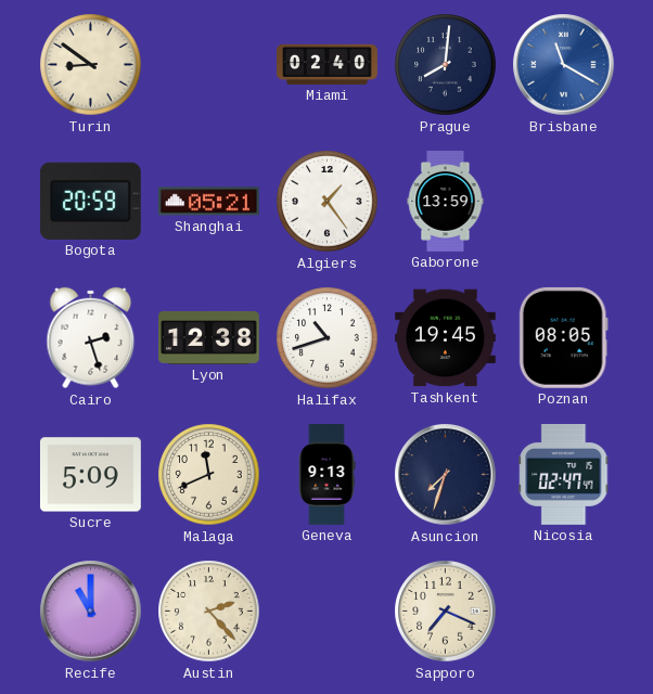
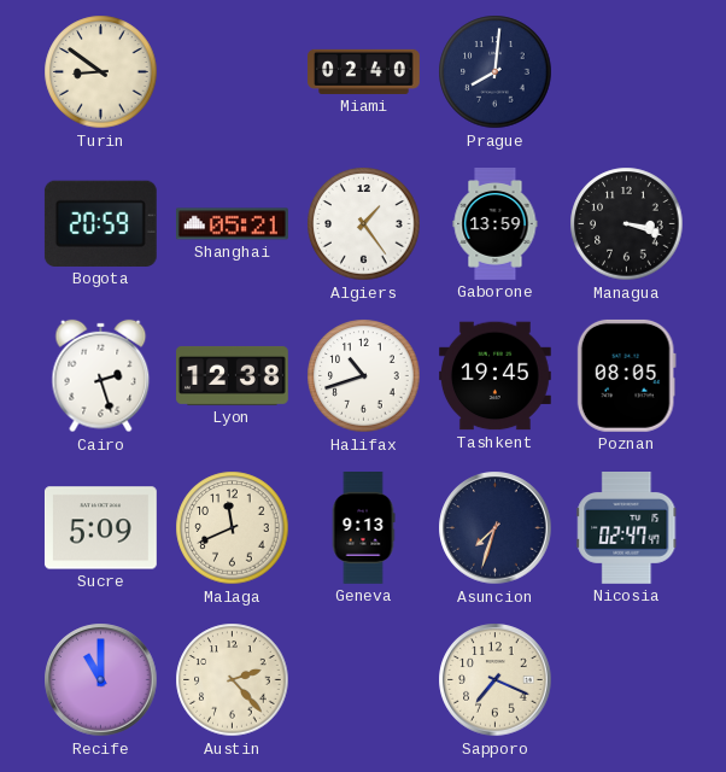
Brisbane: 11:20 -> none
Managua: none -> 3:18
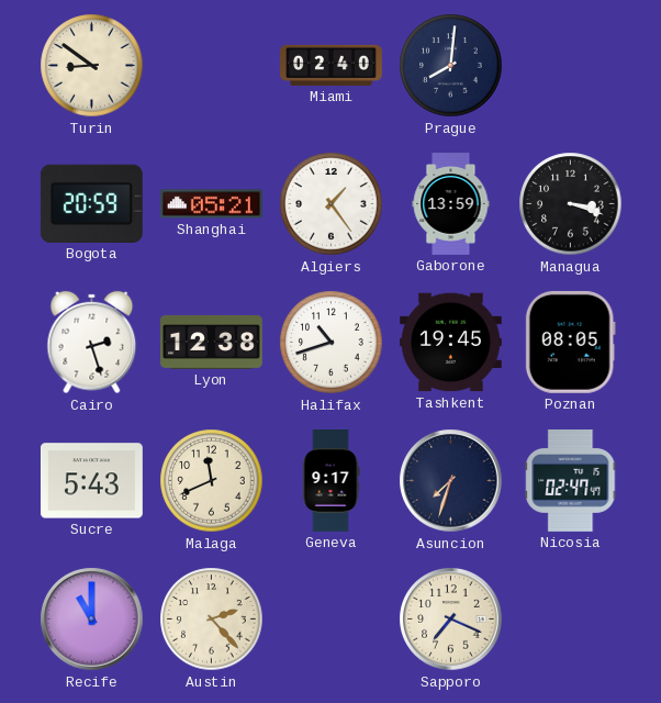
Sucre: 5:09 -> 5:43
Geneva: 9:13 -> 9:17
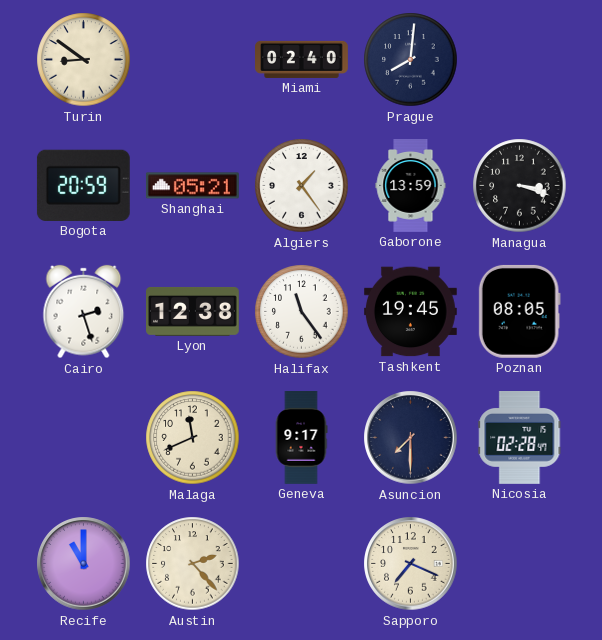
Halifax: 10:42 -> 11:24
Sucre: 5:43 -> none
Asuncion: 7:33 -> 7:30
Nicosia: 02:47 -> 02:28
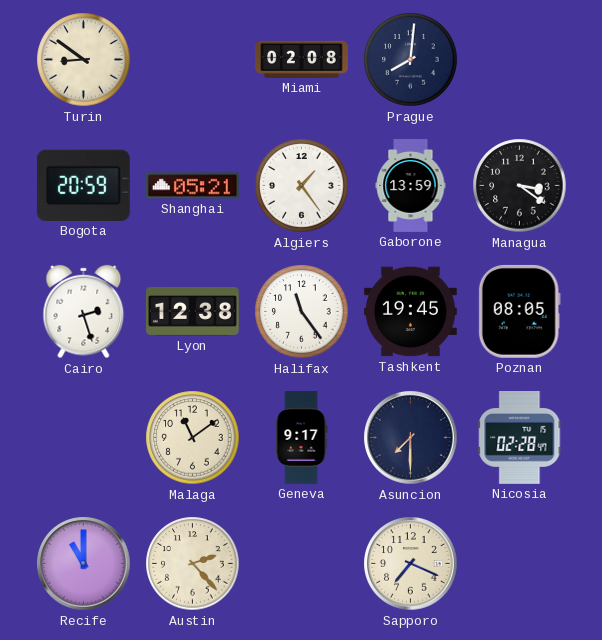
Miami: 02:40 -> 02:08
Managua: 3:18 -> 3:21
Malaga: 11:41 -> 11:09
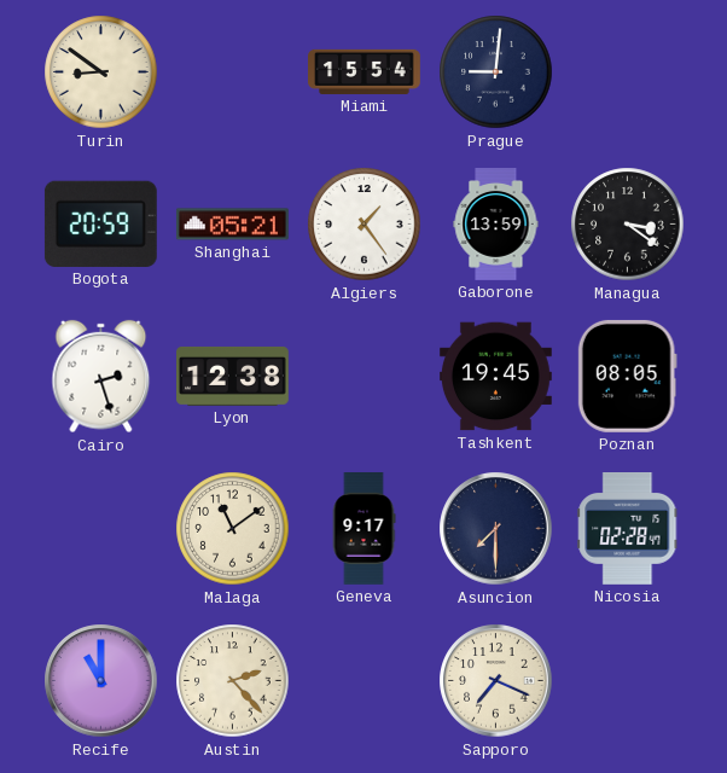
Miami: 02:08 -> 15:54
Prague: 8:01 -> 9:01
Halifax: 11:24 -> none
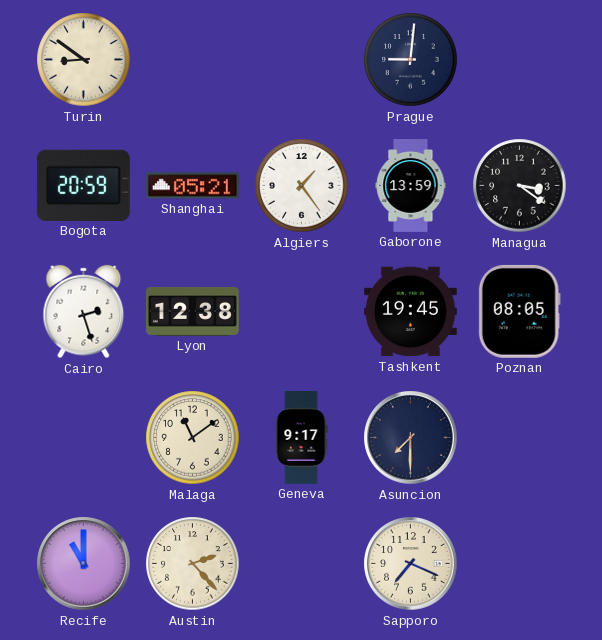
Miami: 15:54 -> none
Nicosia: 02:28 -> none
